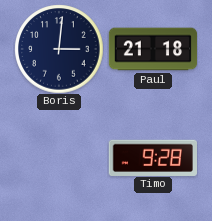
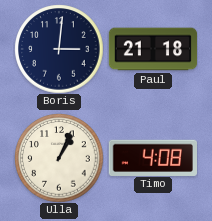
Ulla: none -> 1:04
Timo: 9:28 -> 4:08
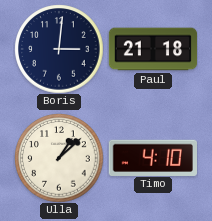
Ulla: 1:04 -> 1:08
Timo: 4:08 -> 4:10
